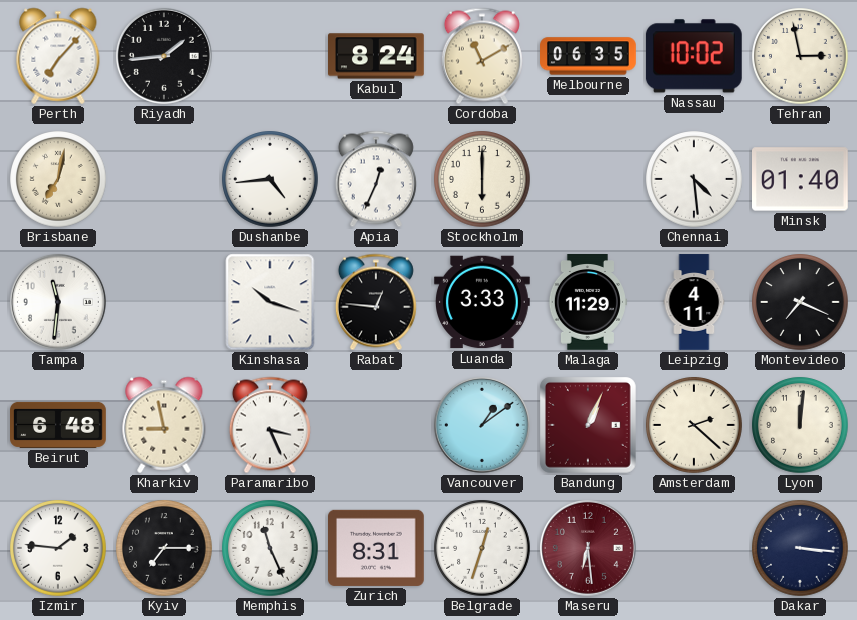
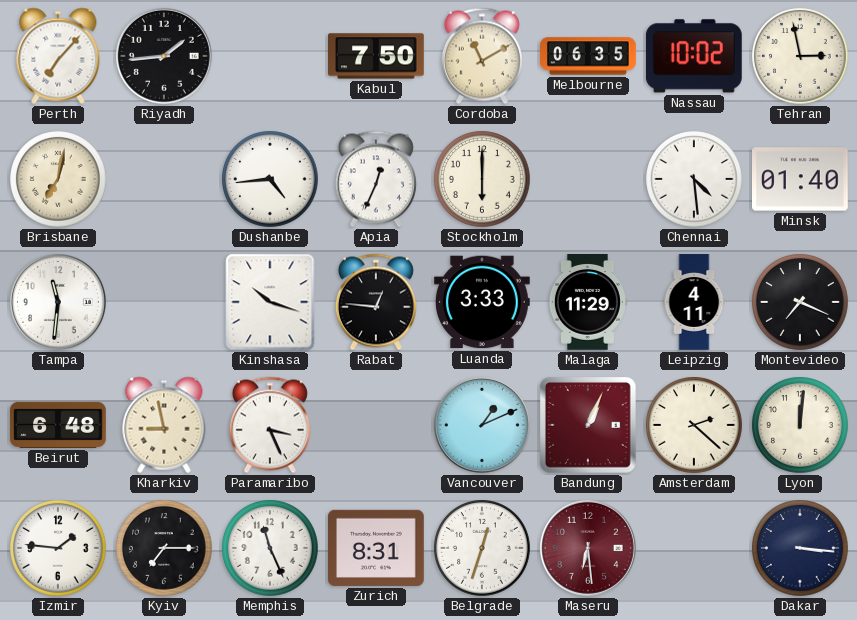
Kabul: 8:24 -> 7:50
Vancouver: 1:09 -> 1:11
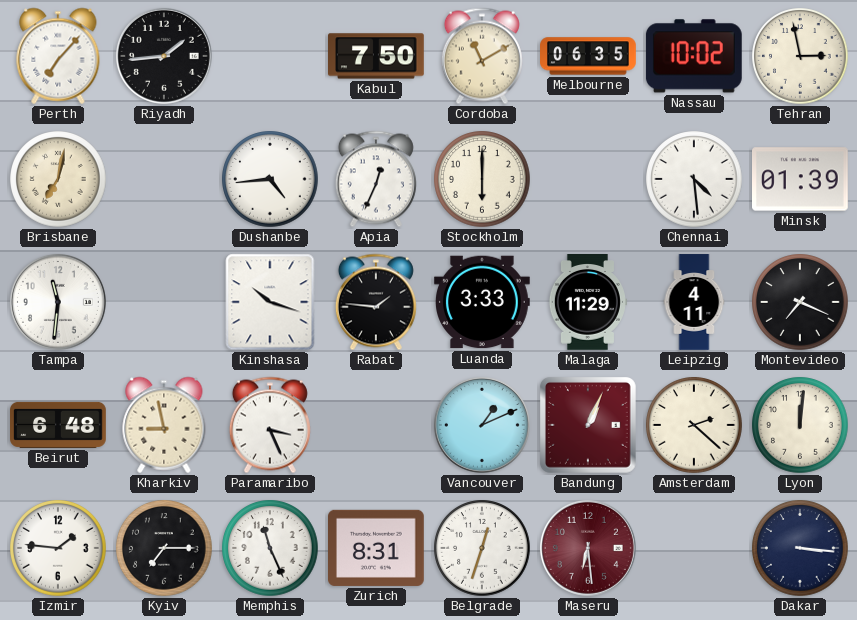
Minsk: 01:40 -> 01:39
Rabat: 12:46 -> 1:46
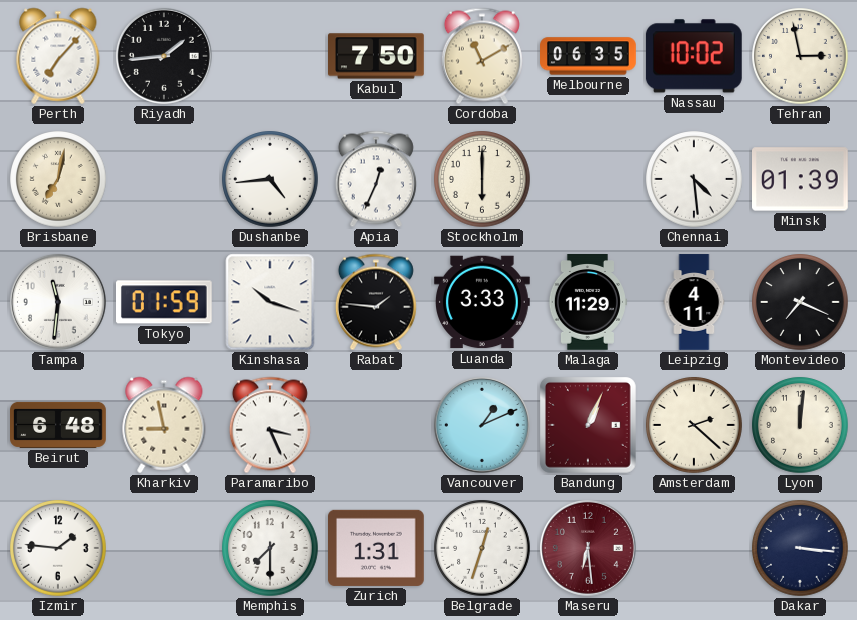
Tokyo: none -> 01:59
Kyiv: 7:15 -> none
Memphis: 11:26 -> 7:30
Zurich: 8:31 -> 1:31
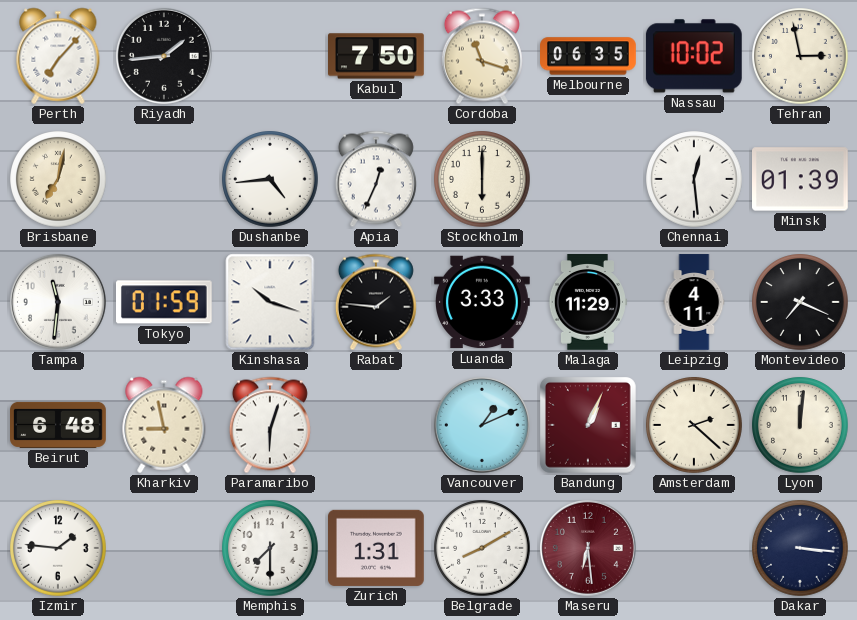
Cordoba: 11:10 -> 11:18
Chennai: 4:29 -> 12:29
Paramaribo: 3:26 -> 6:03
Belgrade: 12:33 -> 8:10
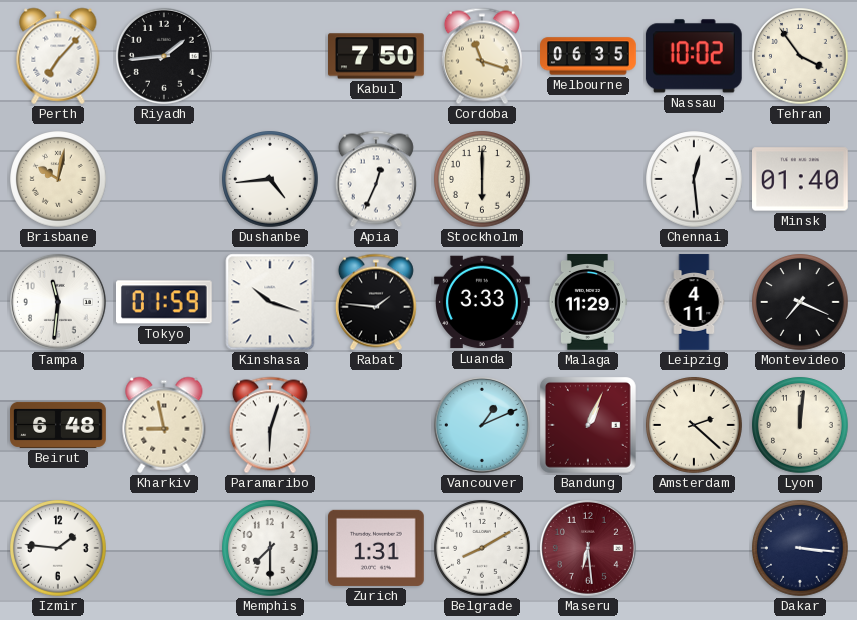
Tehran: 2:58 -> 3:54
Brisbane: 7:02 -> 10:02
Minsk: 01:39 -> 01:40
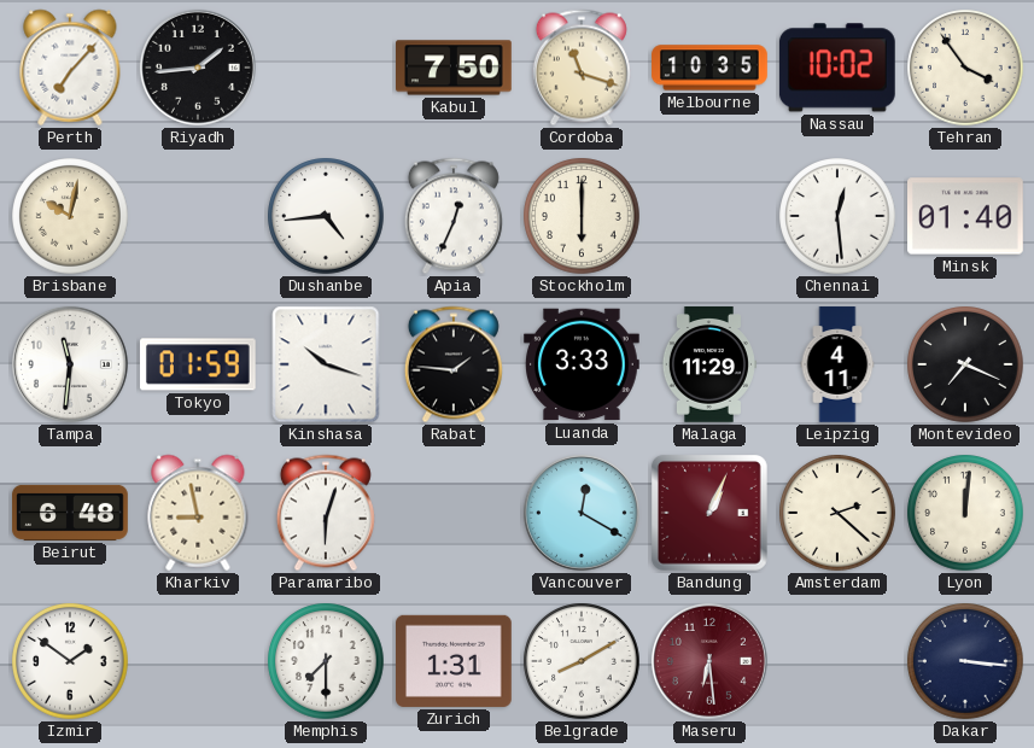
Melbourne: 06:35 -> 10:35
Vancouver: 1:11 -> 12:20
Izmir: 1:46 -> 1:51
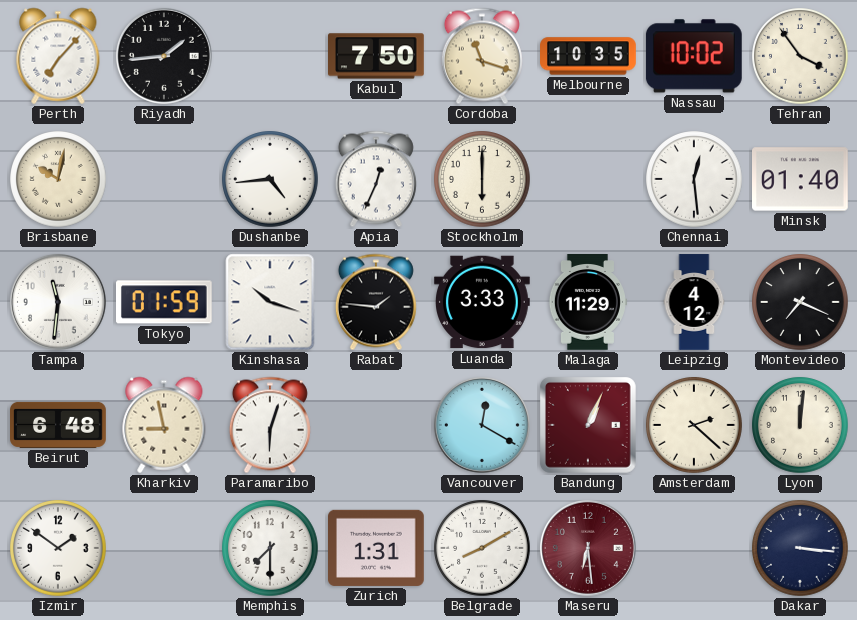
Leipzig: 4:11 -> 4:12
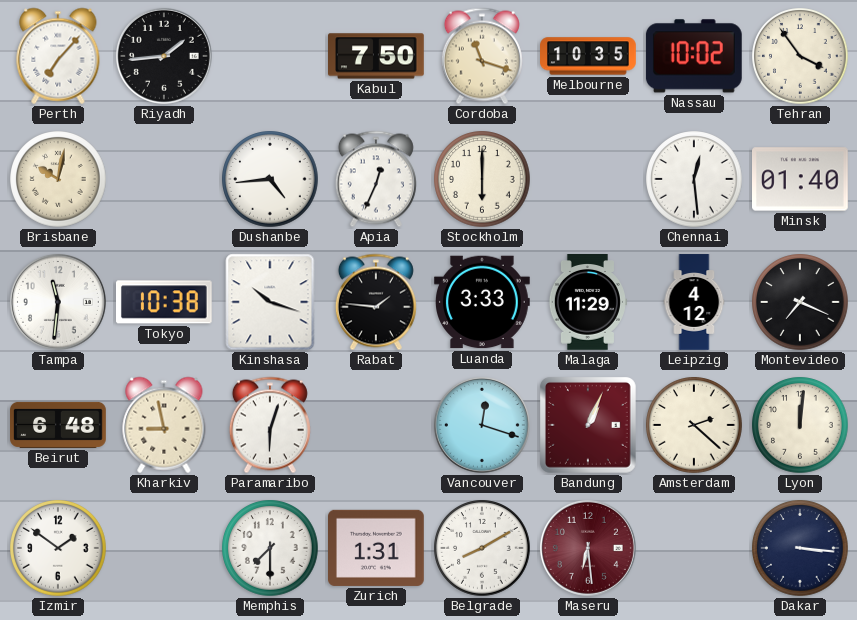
Tokyo: 01:59 -> 10:38
Vancouver: 12:20 -> 12:18
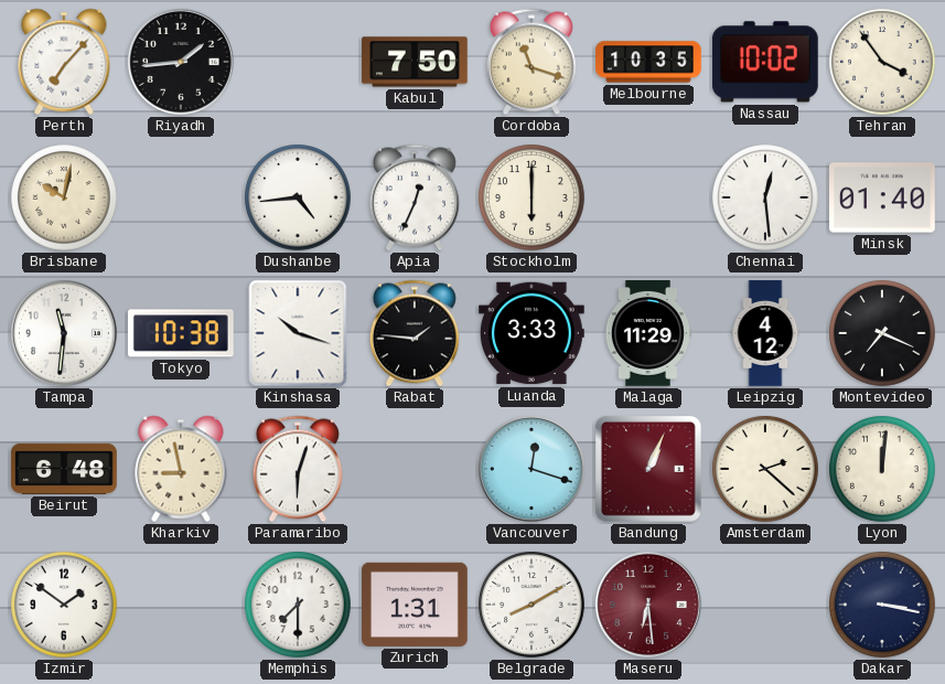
Dakar: 3:16 -> 3:17
